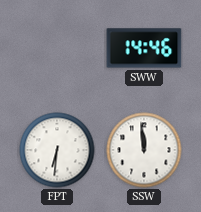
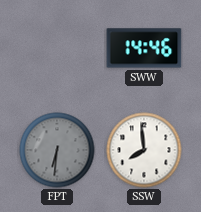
FPT dial: white -> grey
SSW: 11:59 -> 7:59
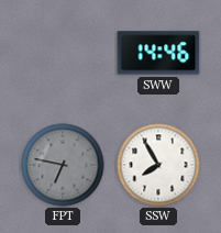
FPT: 6:31 -> 6:47
SSW: 7:59 -> 7:55
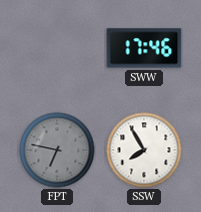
SWW: 14:46 -> 17:46
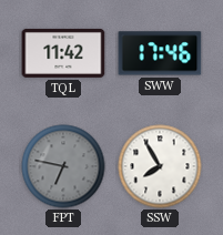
TQL: none -> 11:42
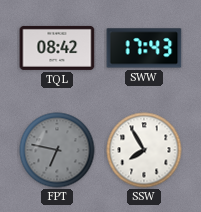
TQL: 11:42 -> 08:42
SWW: 17:46 -> 17:43
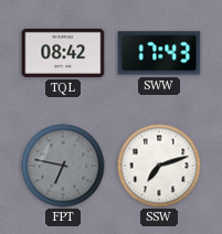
SSW: 7:55 -> 7:12
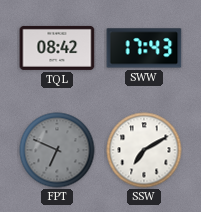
FPT: 6:47 -> 6:49
SSW: 7:12 -> 7:10
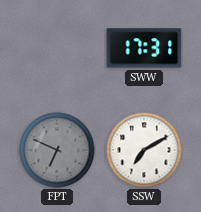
TQL: 08:42 -> none
SWW: 17:43 -> 17:31
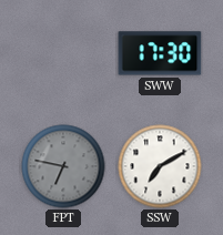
SWW: 17:31 -> 17:30
FPT: 6:49 -> 6:47
